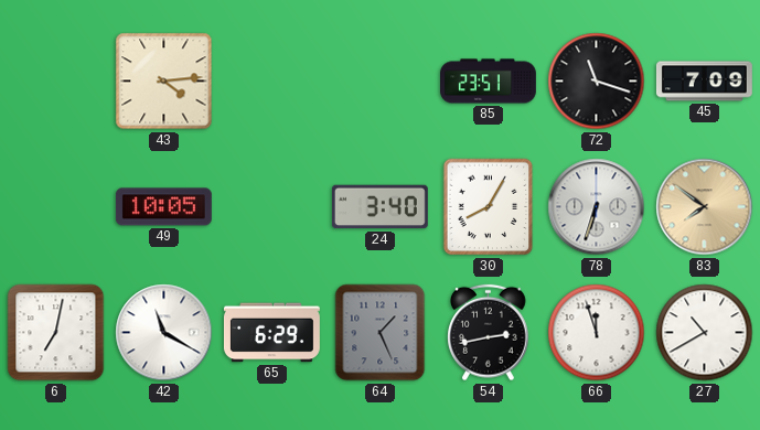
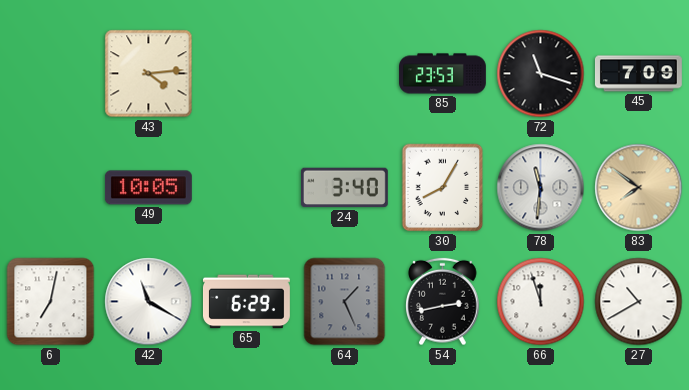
85: 23:51 -> 23:53
78: 6:33 -> 11:31
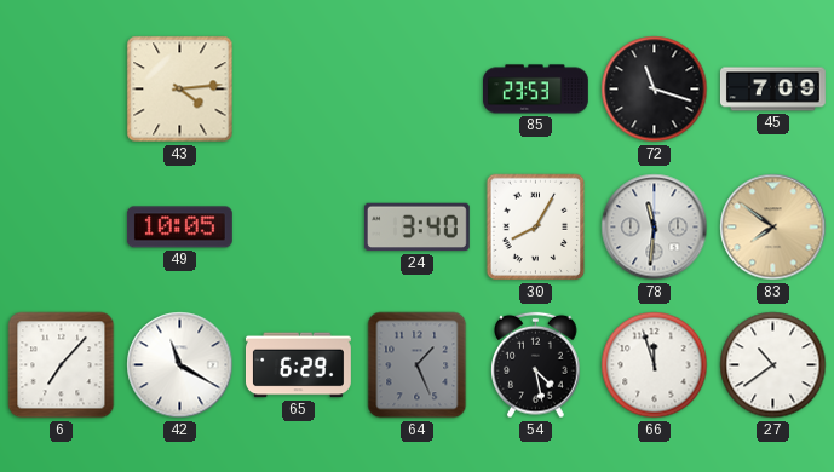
6: 7:02 -> 7:07
54: 2:43 -> 4:28
27: 10:40 -> 10:39
